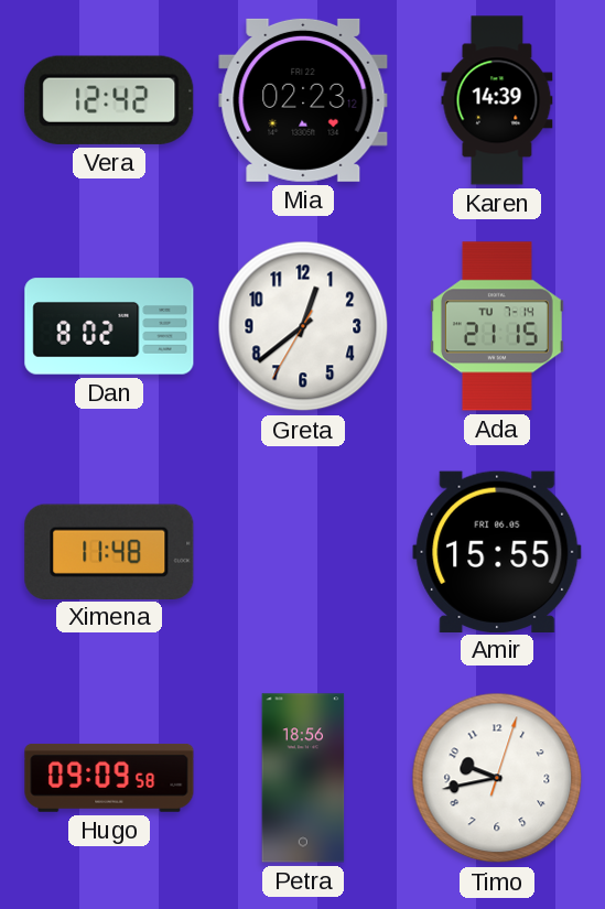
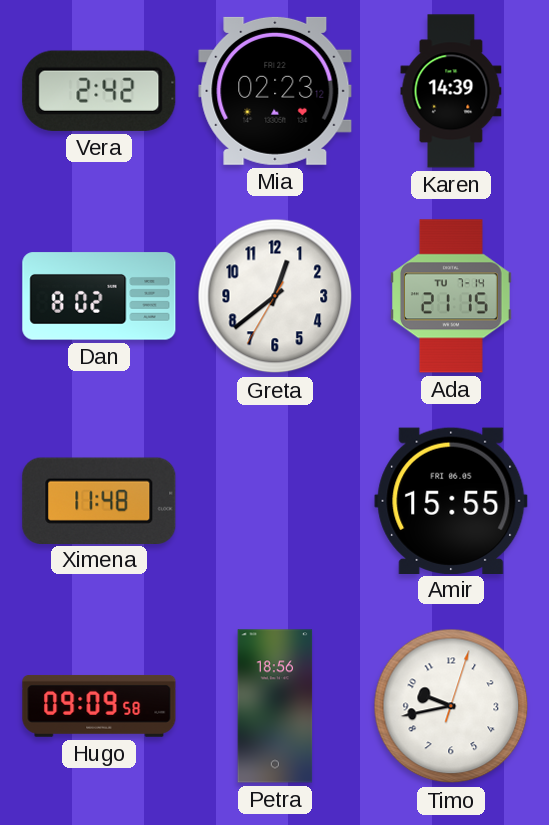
Vera: 12:42 -> 2:42
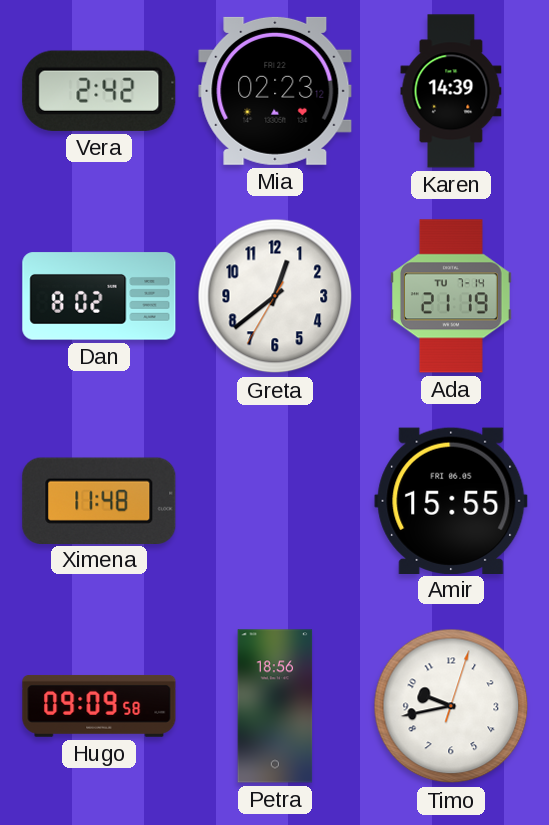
Ada: 21:15 -> 21:19
